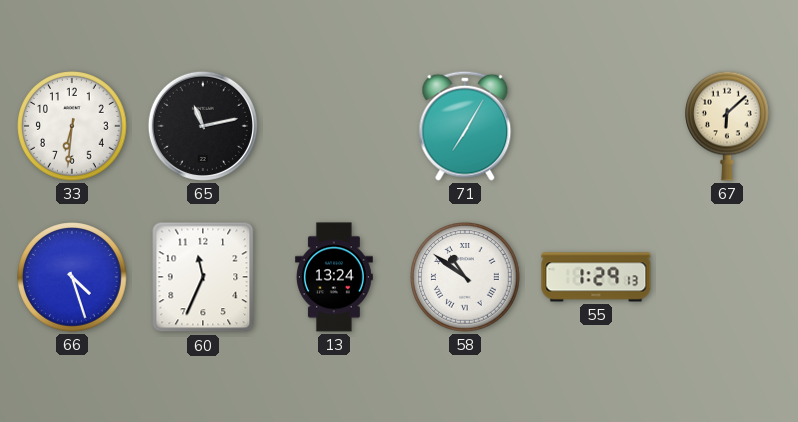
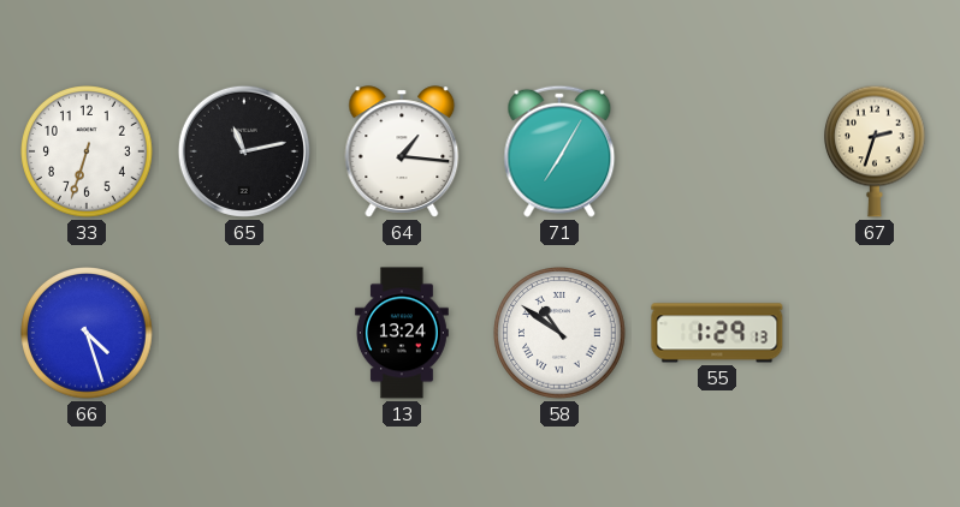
33: 6:31 -> 6:33
64: none -> 1:16
67: 6:08 -> 2:33
60: 11:34 -> none
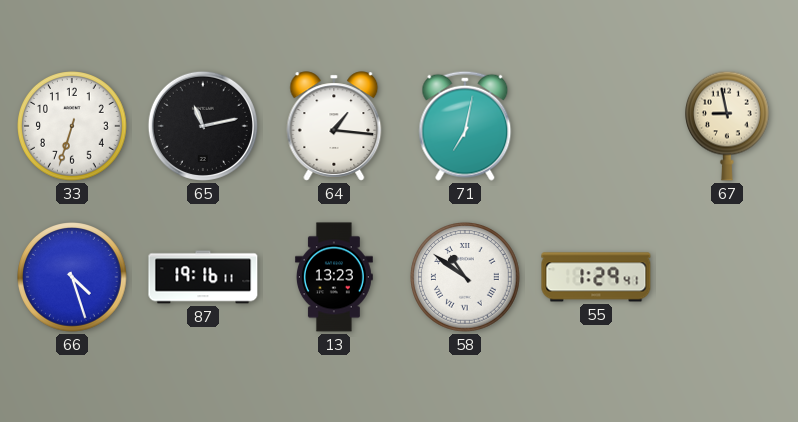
71: 7:05 -> 7:02
67: 2:33 -> 8:58
87: none -> 19:16
13: 13:24 -> 13:23
55: 1:29:13 -> 1:29:41
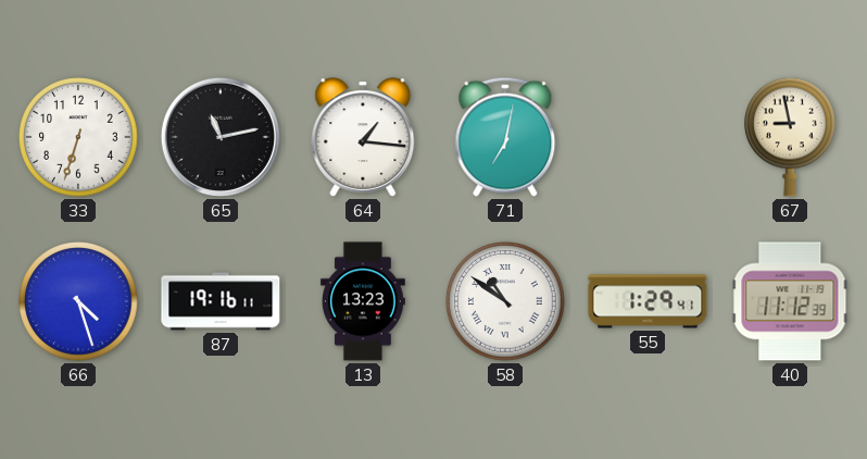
40: none -> 11:12
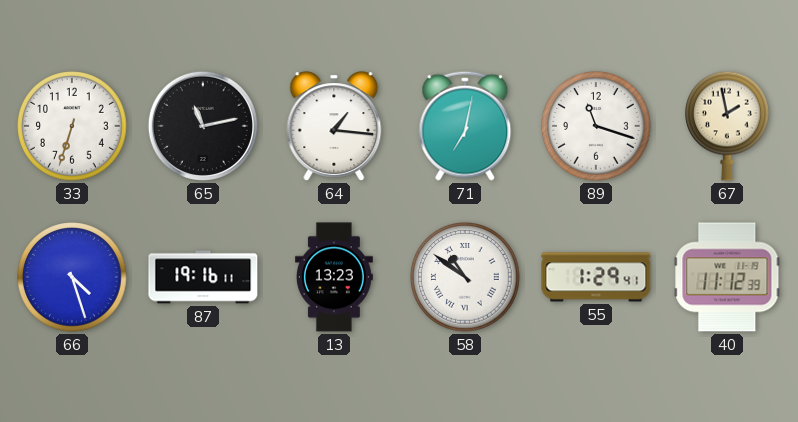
89: none -> 11:18
67: 8:58 -> 1:58
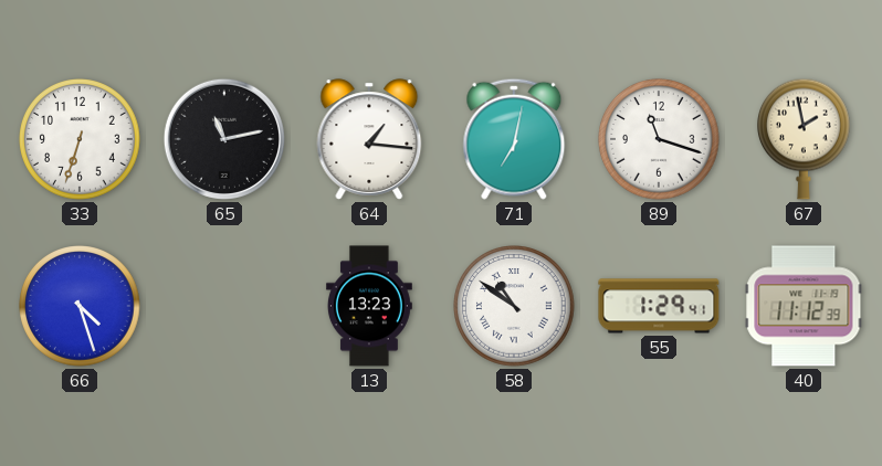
87: 19:16 -> none
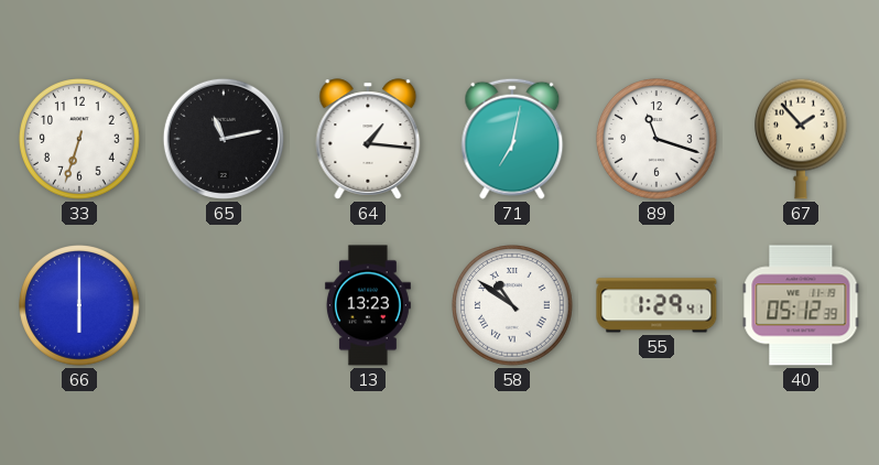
67: 1:58 -> 1:53
66: 4:27 -> 6:00
40: 11:12 -> 05:12
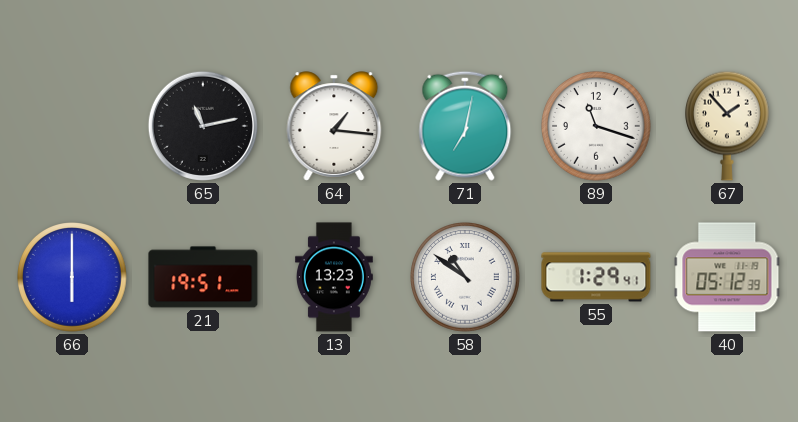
33: 6:33 -> none
21: none -> 19:51
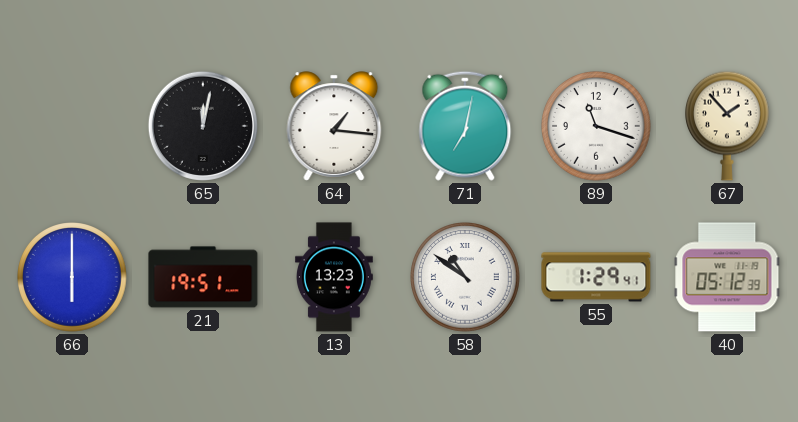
65: 11:13 -> 12:02
